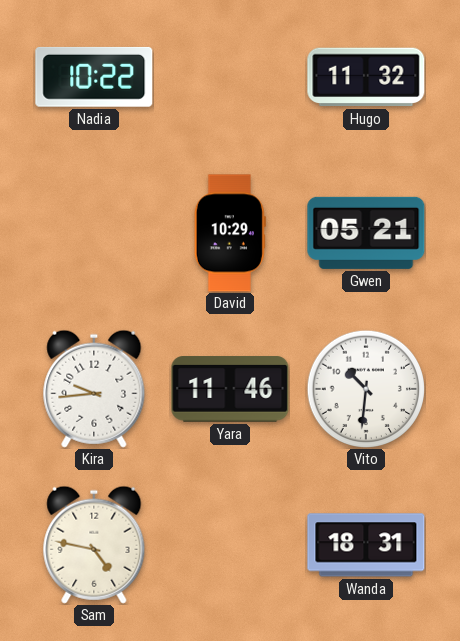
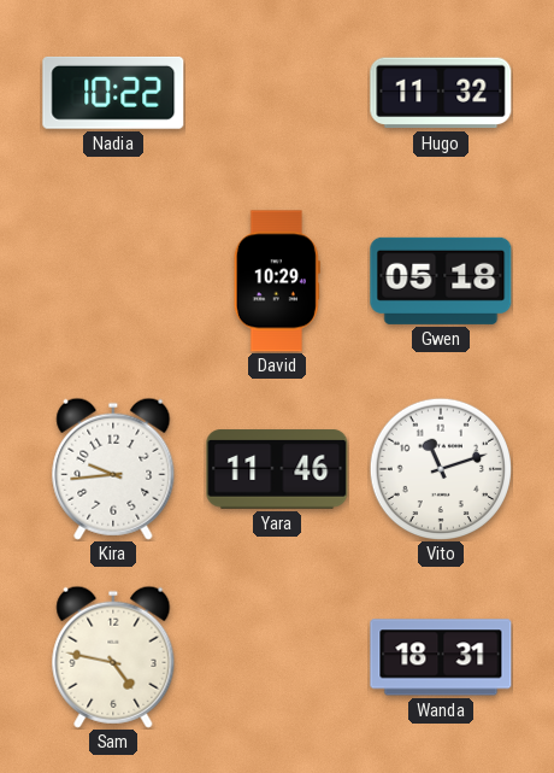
Gwen: 05:21 -> 05:18
Vito: 10:31 -> 11:12
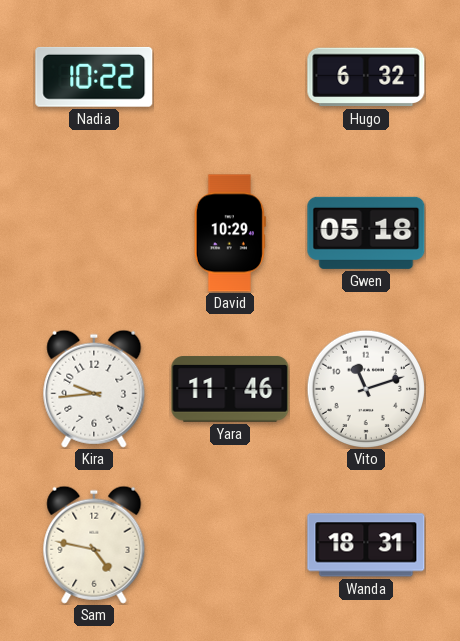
Hugo: 11:32 -> 6:32
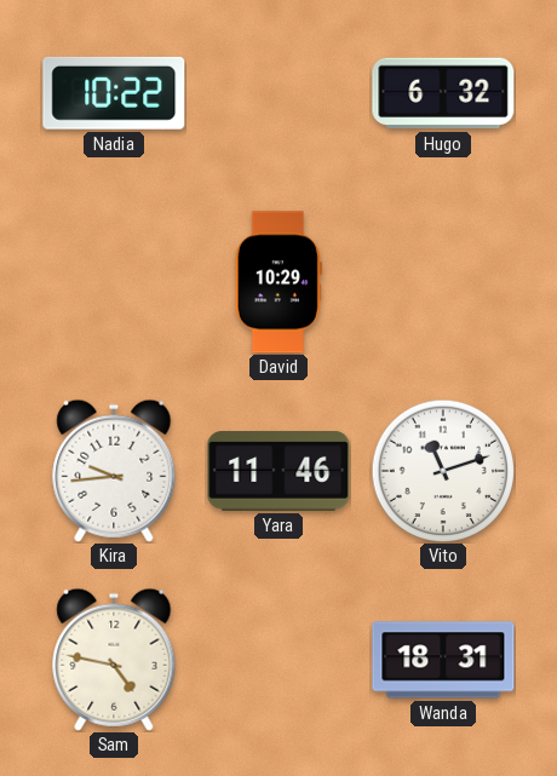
Gwen: 05:18 -> none
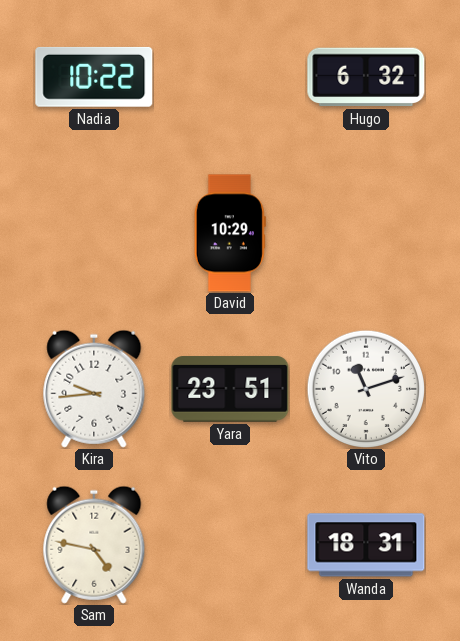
Yara: 11:46 -> 23:51
